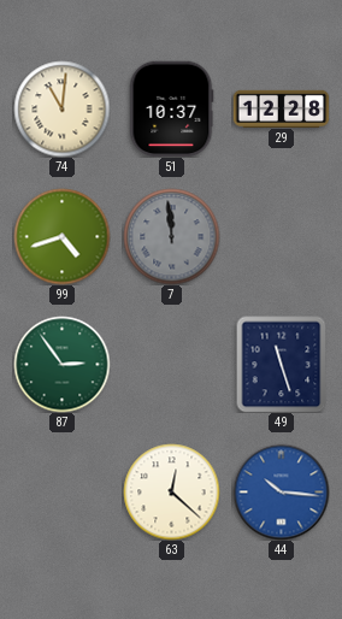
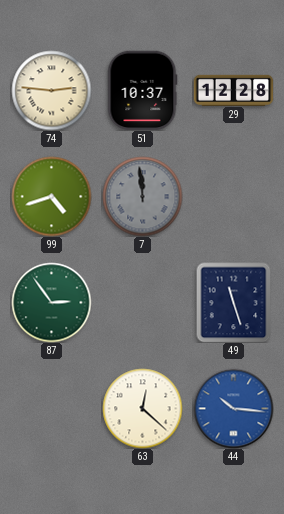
74: 11:01 -> 2:46
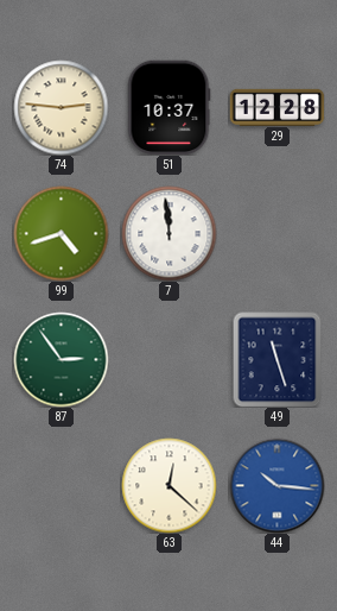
7 dial: grey -> white
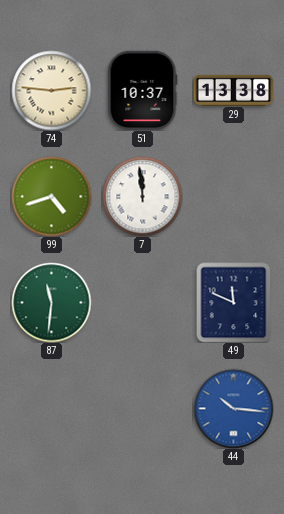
29: 12:28 -> 13:38
87: 2:54 -> 11:31
49: 11:27 -> 11:49
63: 12:22 -> none
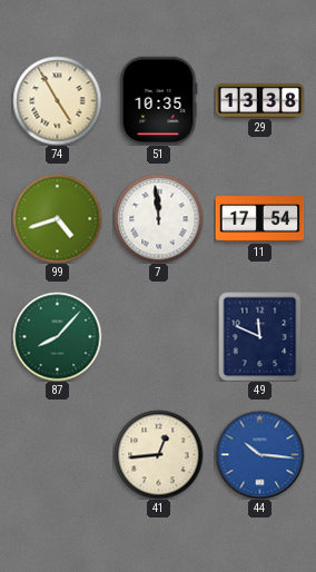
74: 2:46 -> 4:55
51: 10:37 -> 10:35
11: none -> 17:54
87: 11:31 -> 8:07
41: none -> 12:44
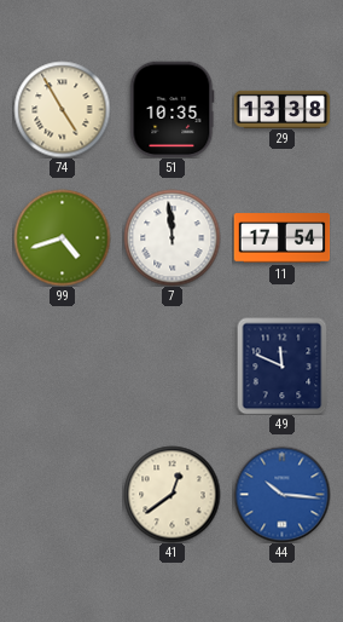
87: 8:07 -> none
41: 12:44 -> 12:39
